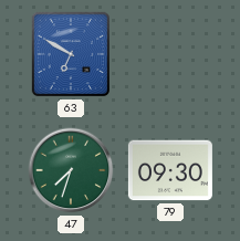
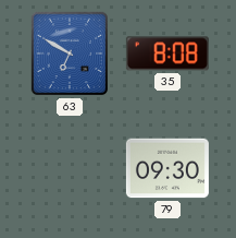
35: none -> 8:08
47: 7:33 -> none
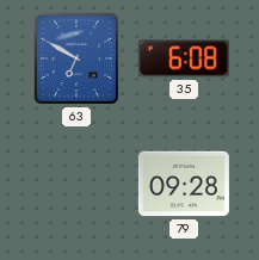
35: 8:08 -> 6:08
79: 09:30 -> 09:28
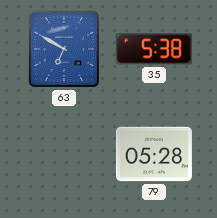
35: 6:08 -> 5:38
79: 09:28 -> 05:28
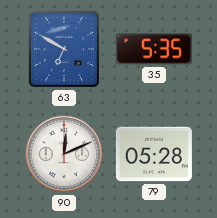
35: 5:38 -> 5:35
90: none -> 12:11
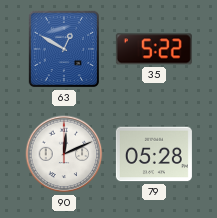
63: 6:50 -> 12:50
35: 5:35 -> 5:22
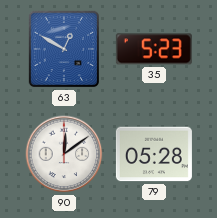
35: 5:22 -> 5:23
90: 12:11 -> 12:09
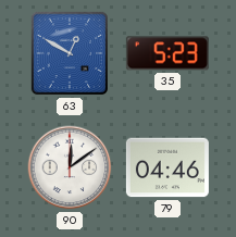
79: 05:28 -> 04:46
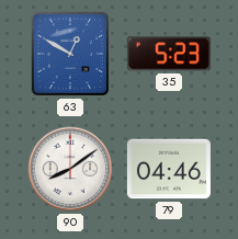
90: 12:09 -> 8:09
